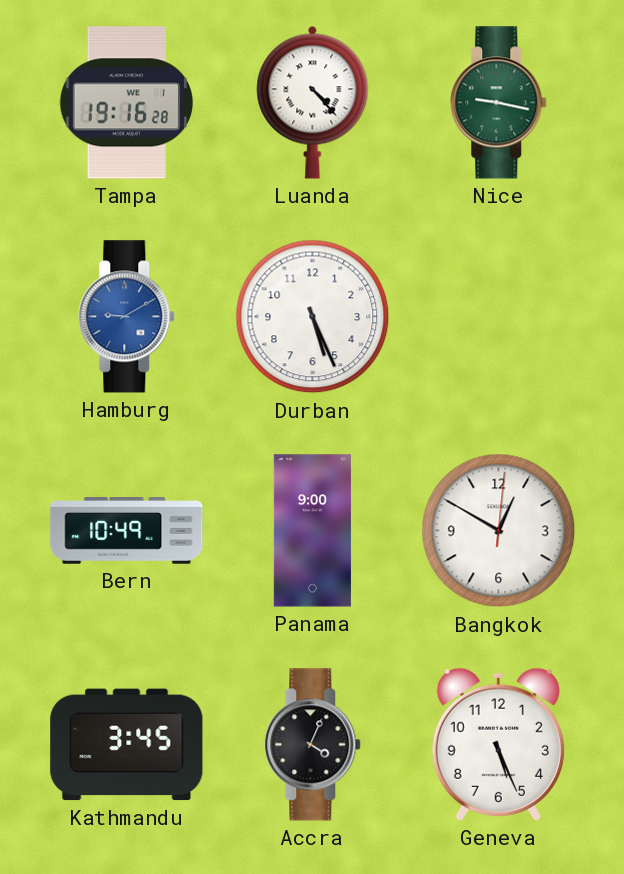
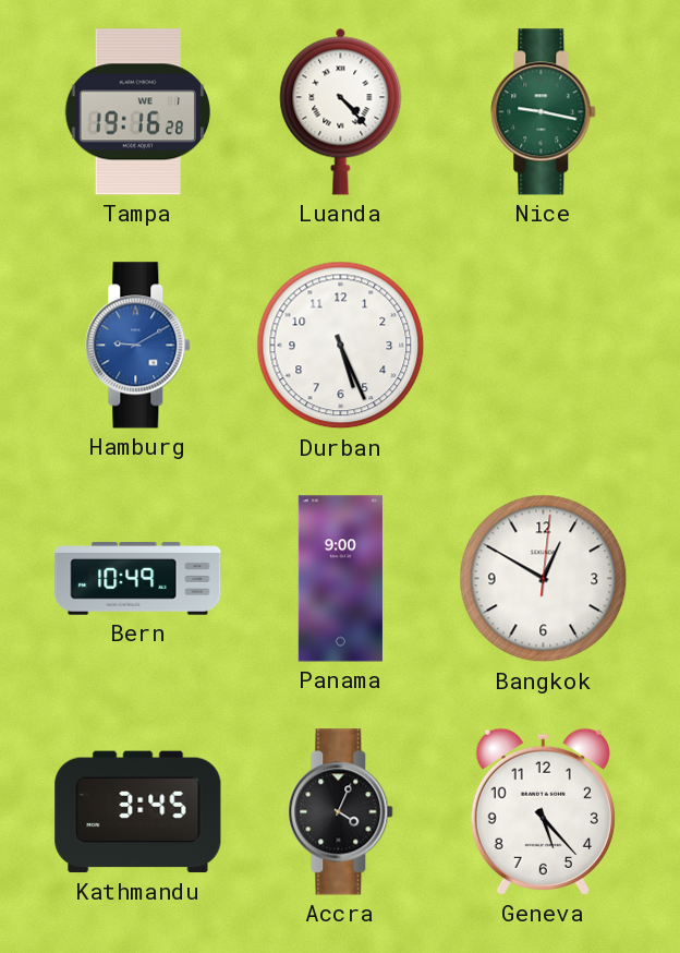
Geneva: 5:26 -> 5:23
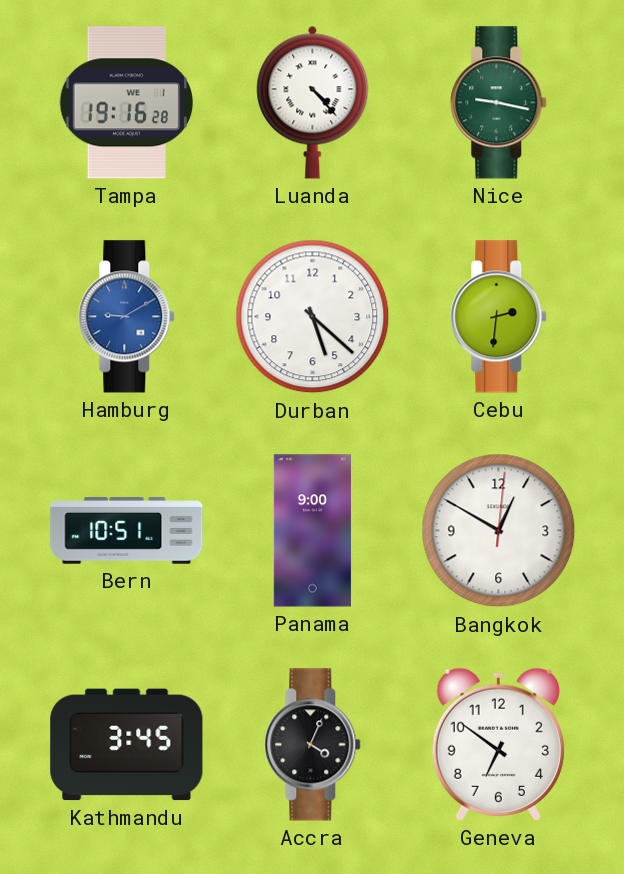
Durban: 5:26 -> 5:22
Cebu: none -> 2:31
Bern: 10:49 -> 10:51
Geneva: 5:23 -> 6:51
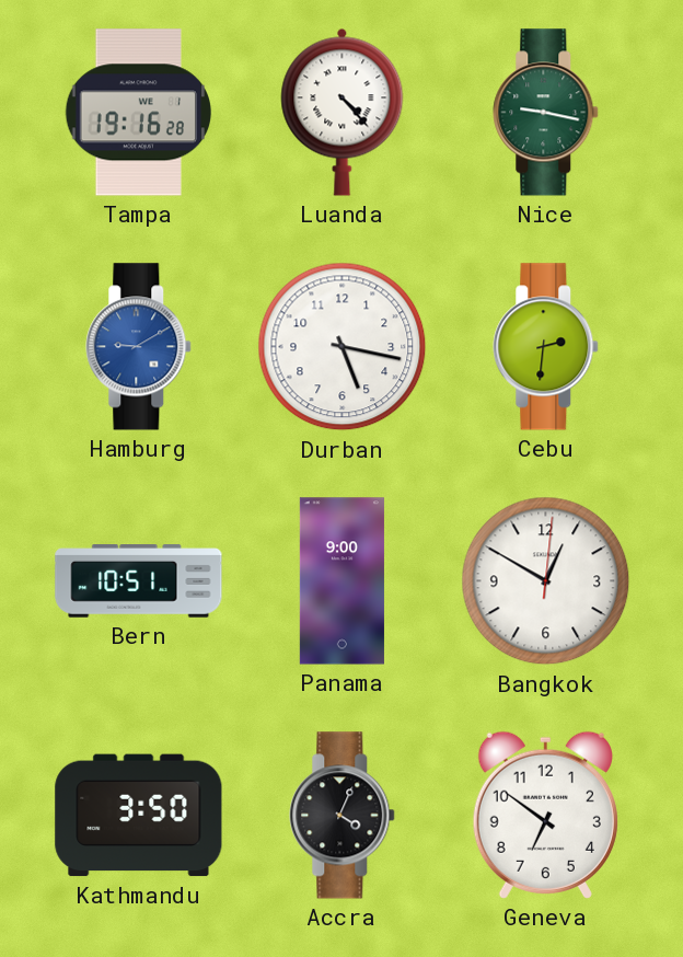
Durban: 5:22 -> 5:17
Kathmandu: 3:45 -> 3:50
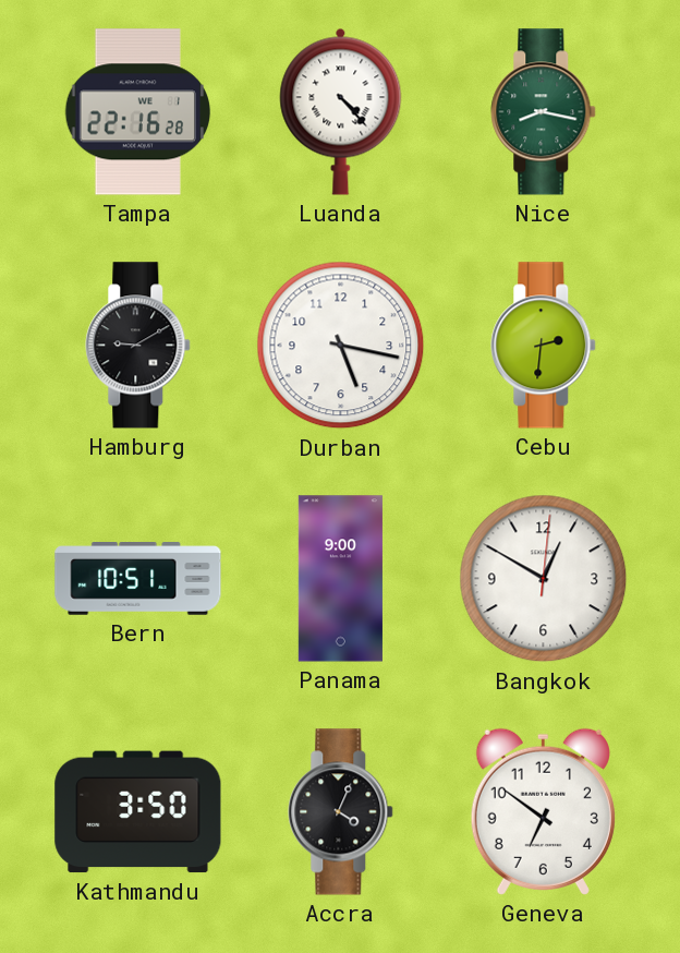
Tampa: 19:16 -> 22:16
Nice: 9:17 -> 8:17
Hamburg dial: blue -> black
